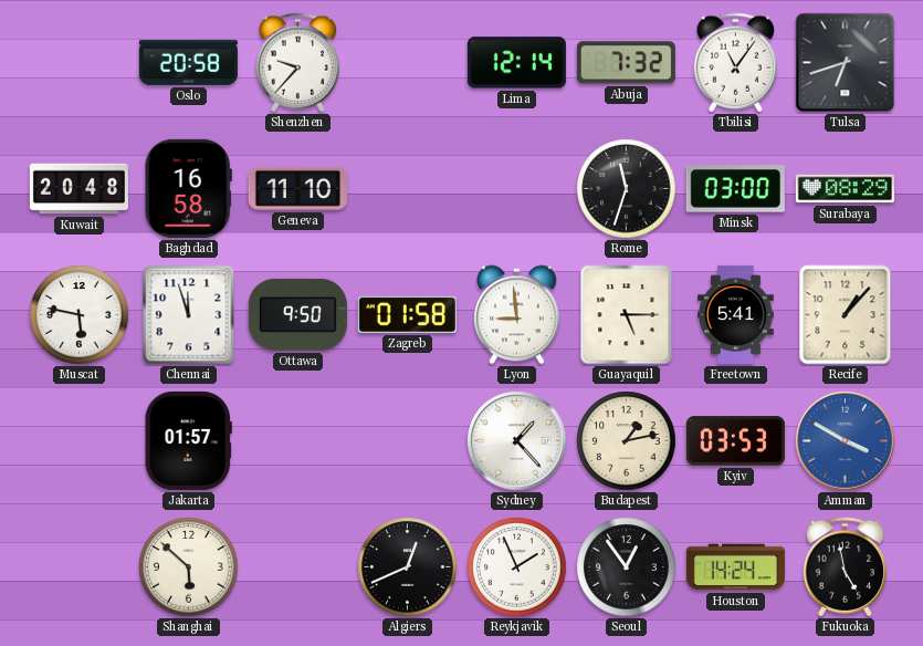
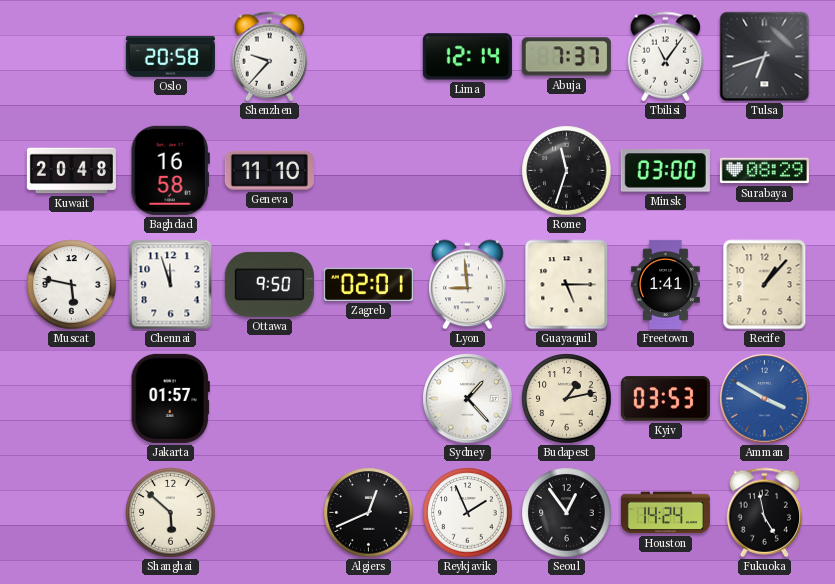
Abuja: 7:32 -> 7:37
Zagreb: 01:58 -> 02:01
Freetown: 5:41 -> 1:41
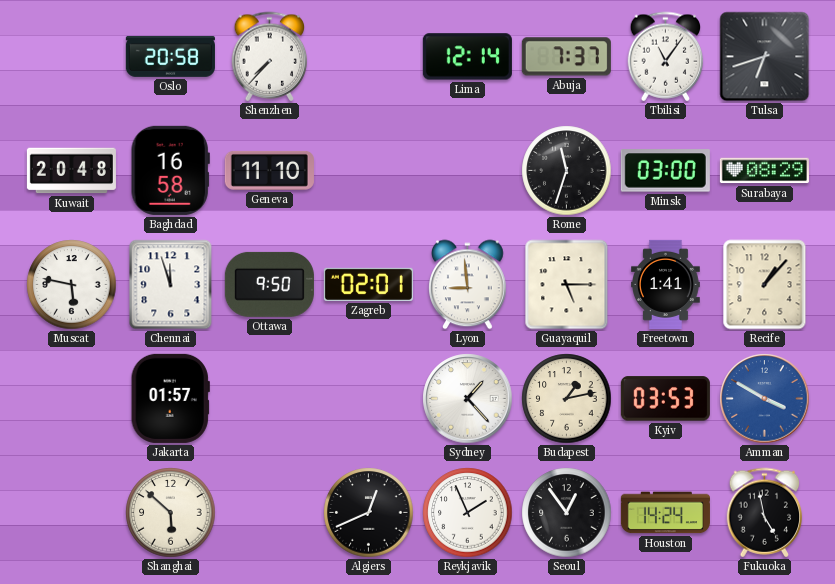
Shenzhen: 9:37 -> 7:37
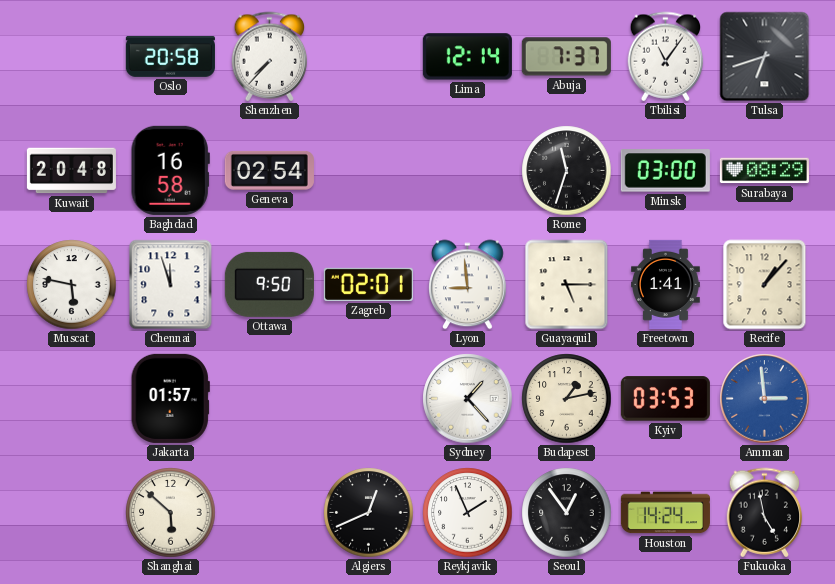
Geneva: 11:10 -> 02:54
Amman: 3:50 -> 2:59
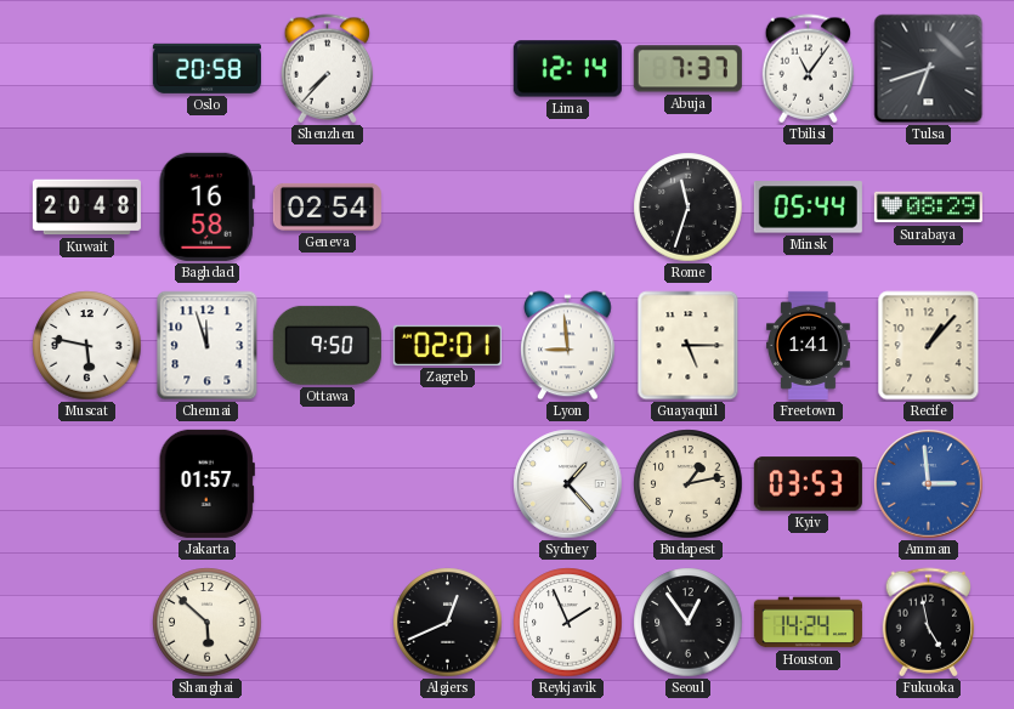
Minsk: 03:00 -> 05:44
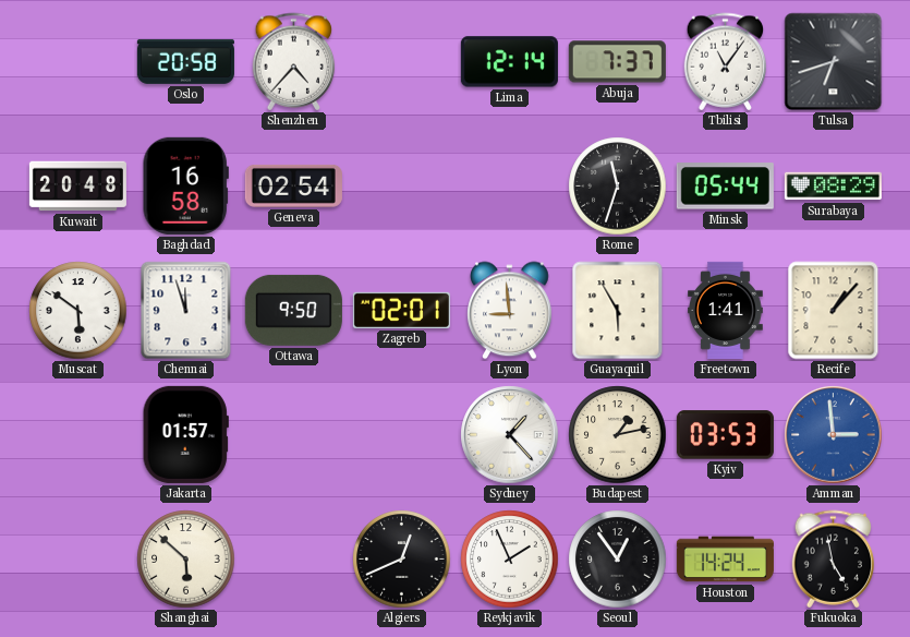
Shenzhen: 7:37 -> 4:37
Muscat: 5:47 -> 5:51
Guayaquil: 5:15 -> 5:55
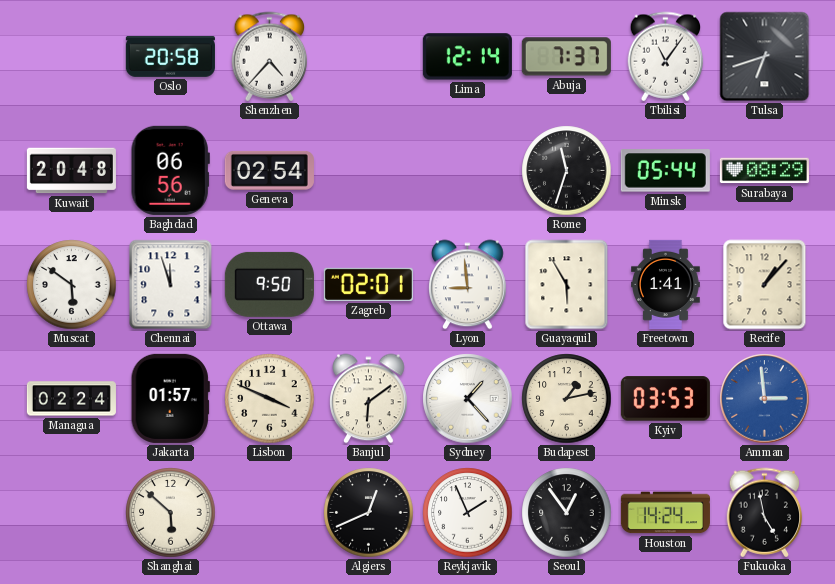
Baghdad: 16:58 -> 06:56
Managua: none -> 02:24
Lisbon: none -> 3:49
Banjul: none -> 6:09
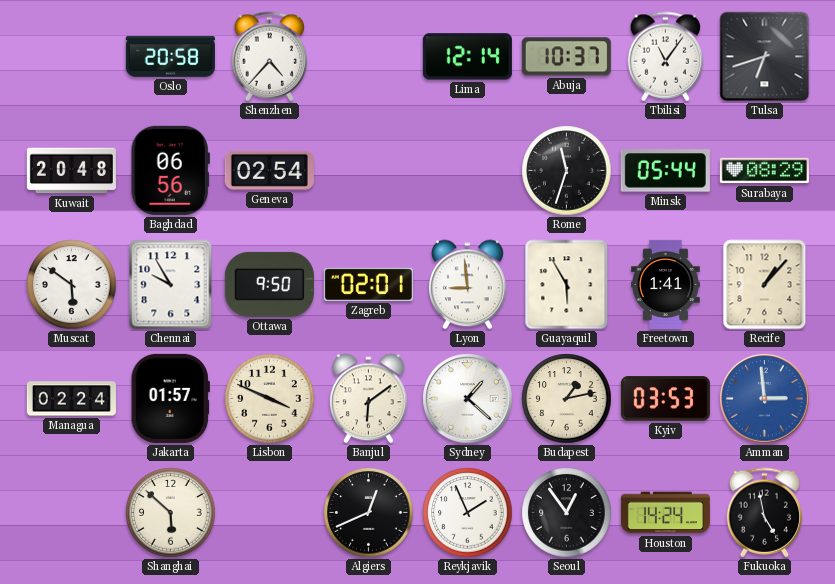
Abuja: 7:37 -> 10:37
Chennai: 11:57 -> 9:55
Sydney: 1:23 -> 1:22
